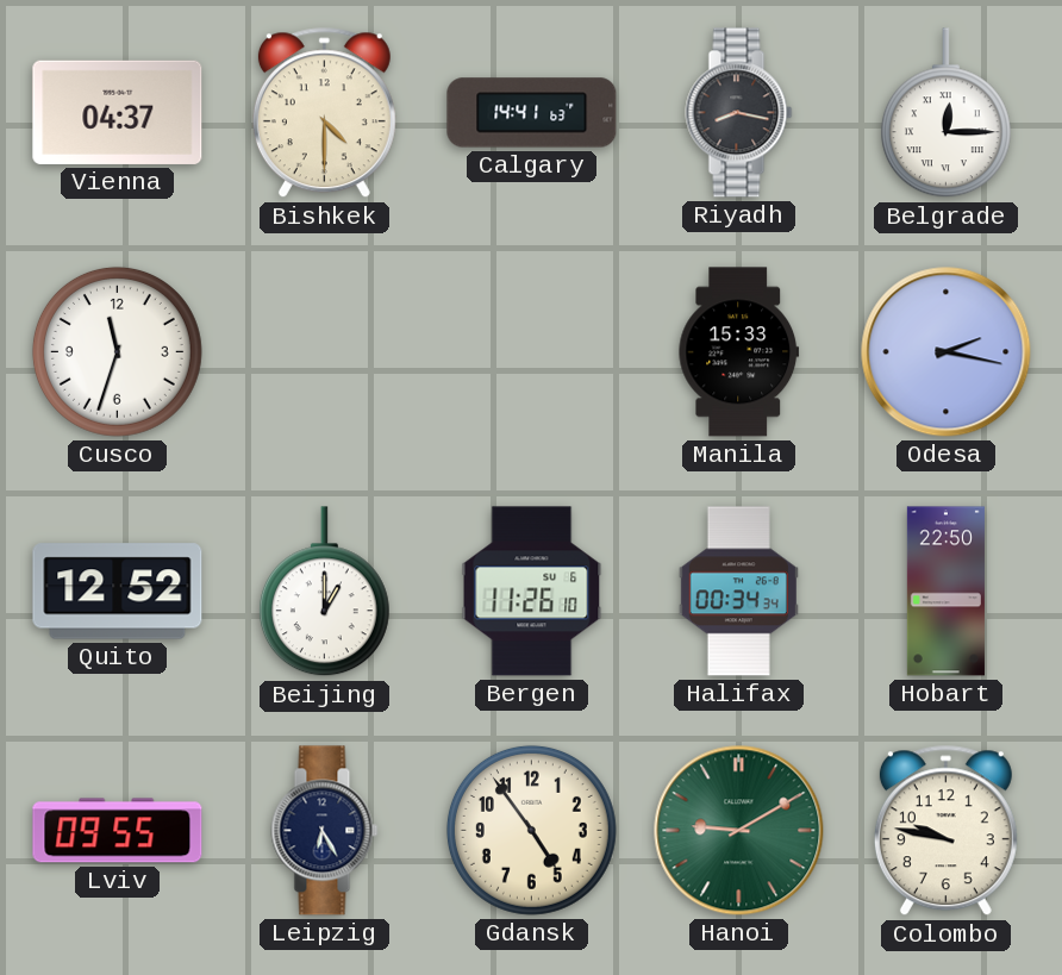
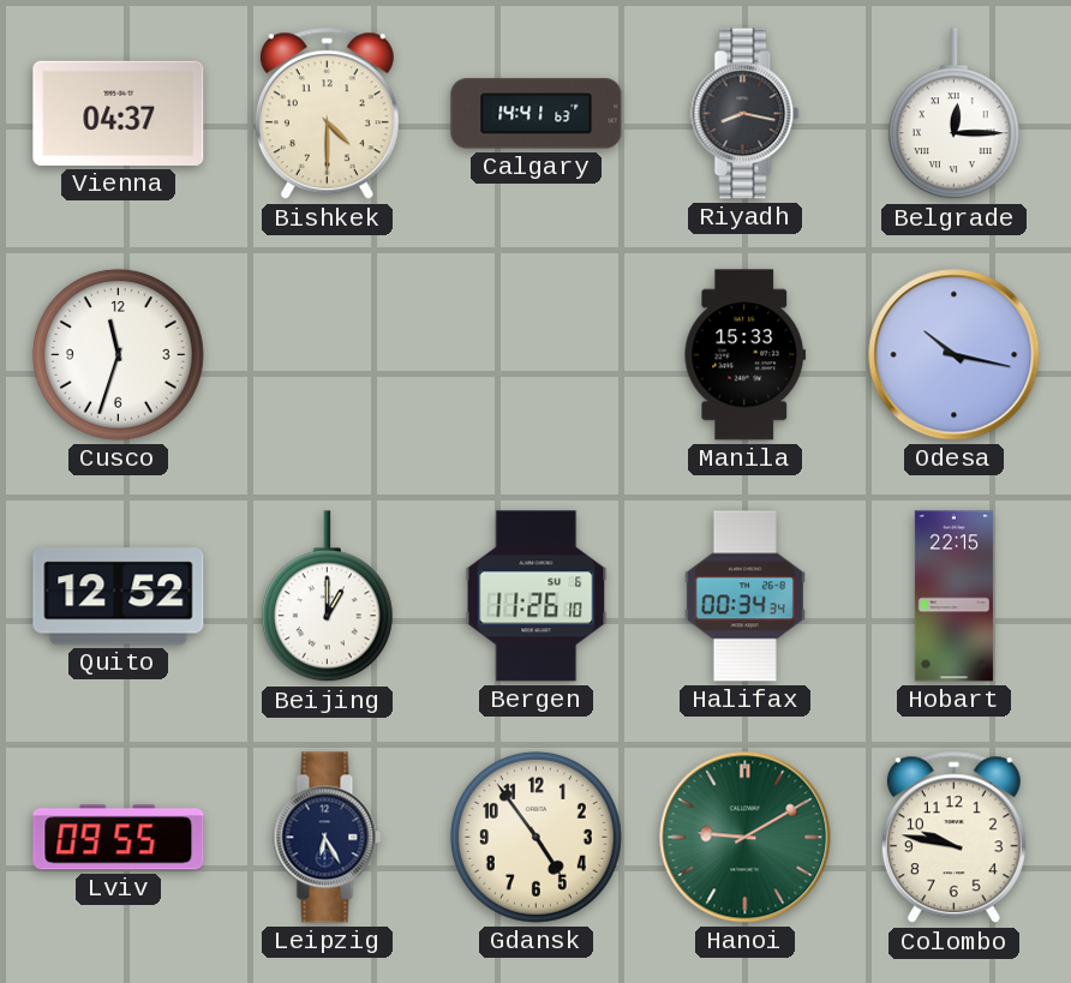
Odesa: 2:17 -> 10:17
Hobart: 22:50 -> 22:15
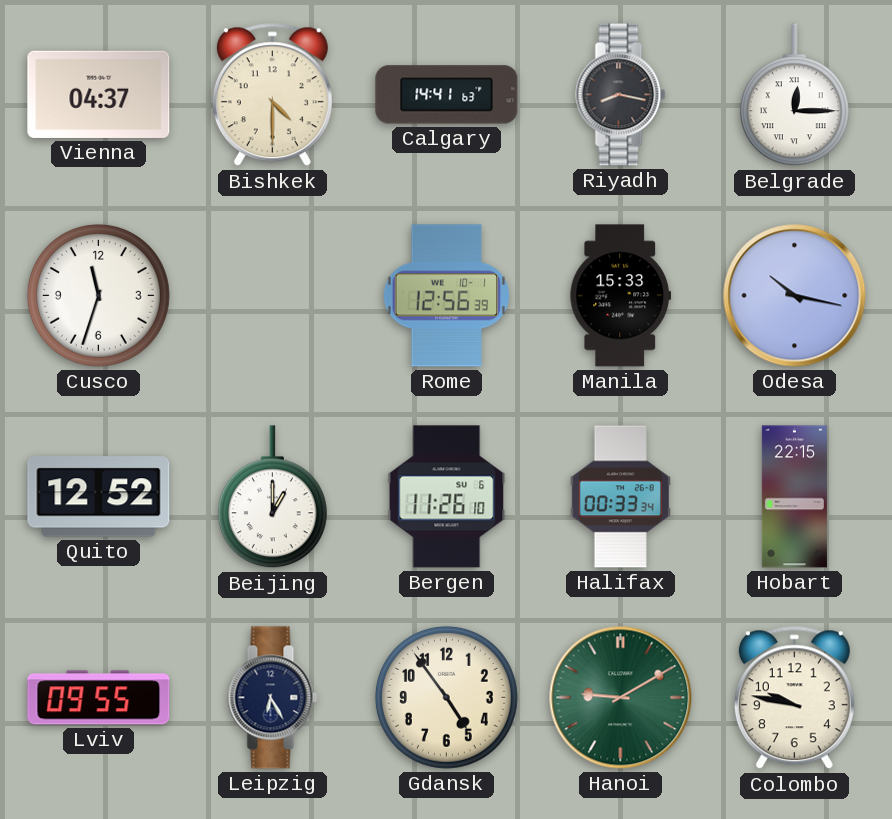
Rome: none -> 12:56
Halifax: 00:34 -> 00:33
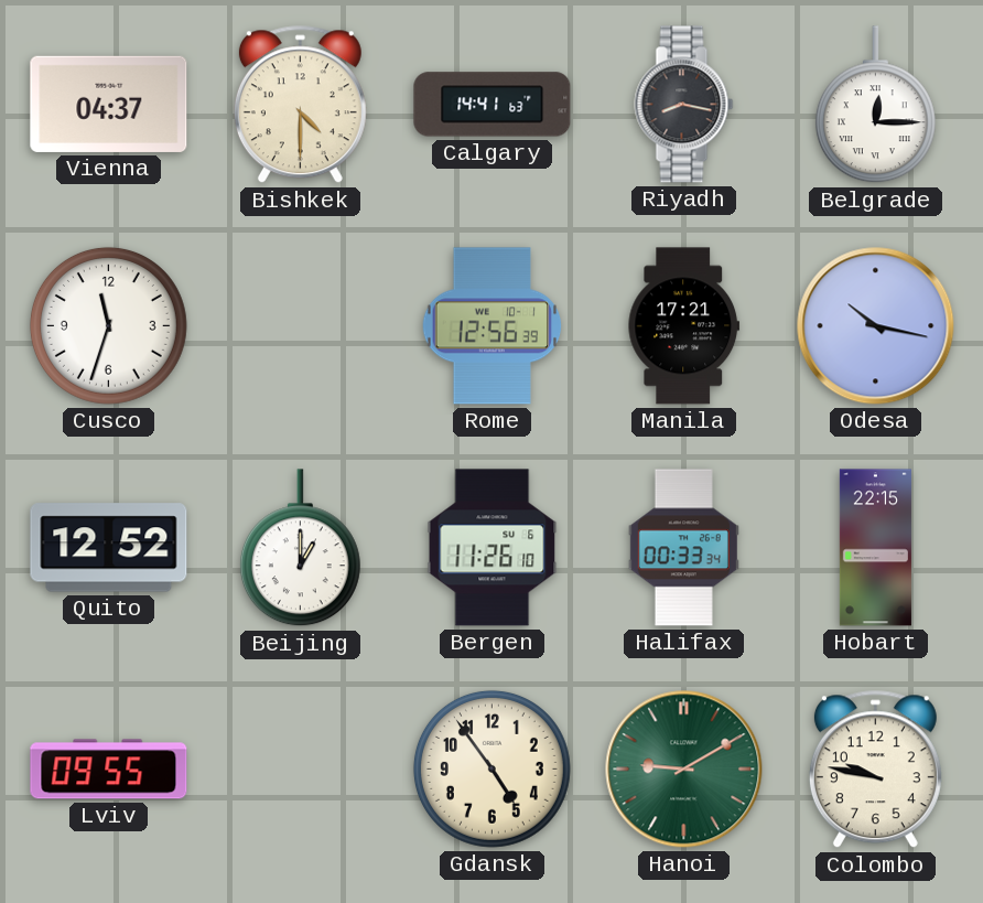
Manila: 15:33 -> 17:21
Leipzig: 6:25 -> none
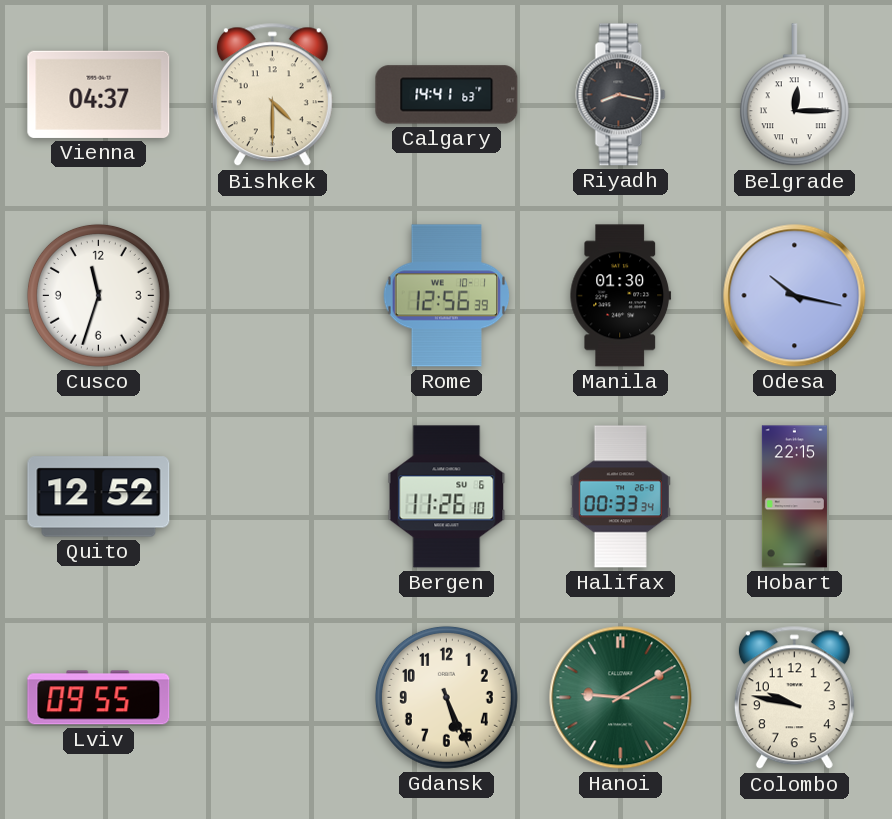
Manila: 17:21 -> 01:30
Beijing: 1:00 -> none
Gdansk: 4:54 -> 5:26
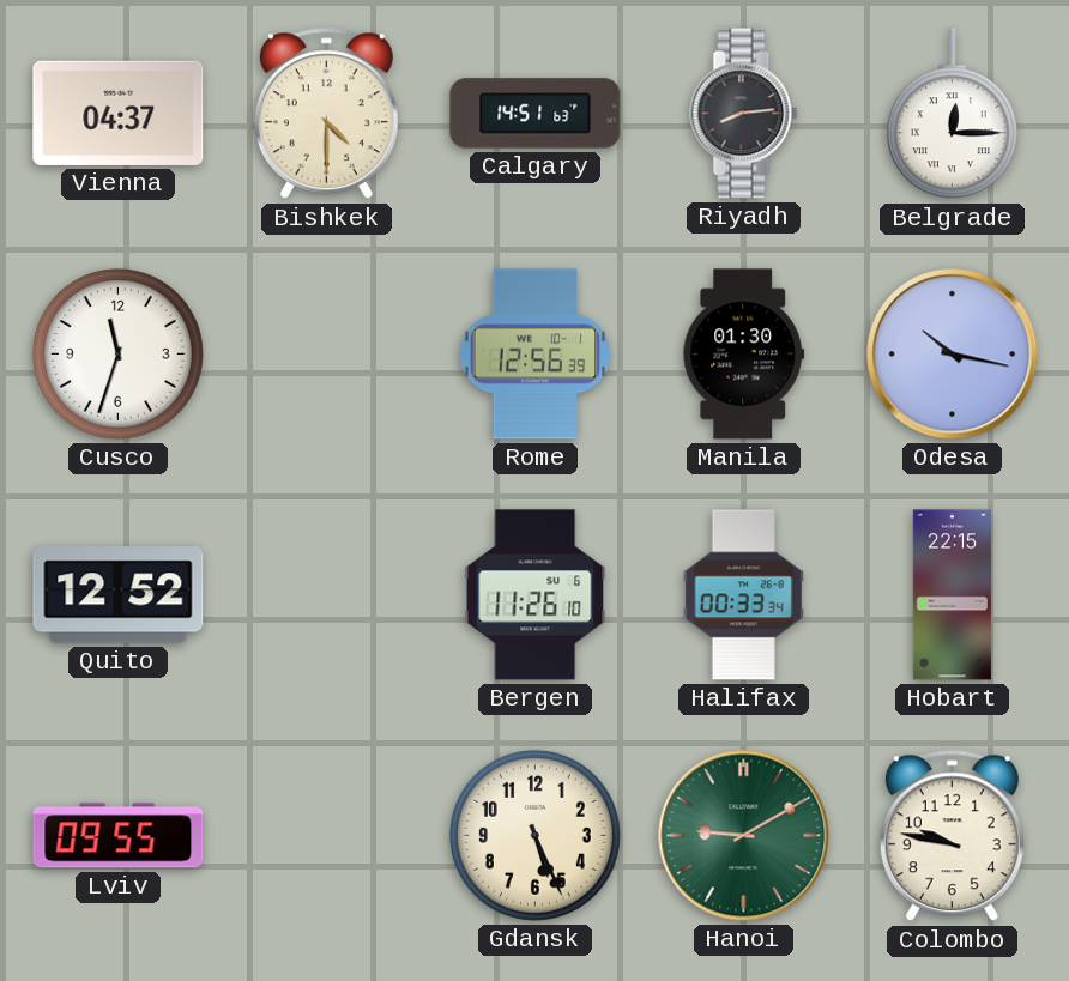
Calgary: 14:41 -> 14:51
Riyadh: 8:17 -> 8:14
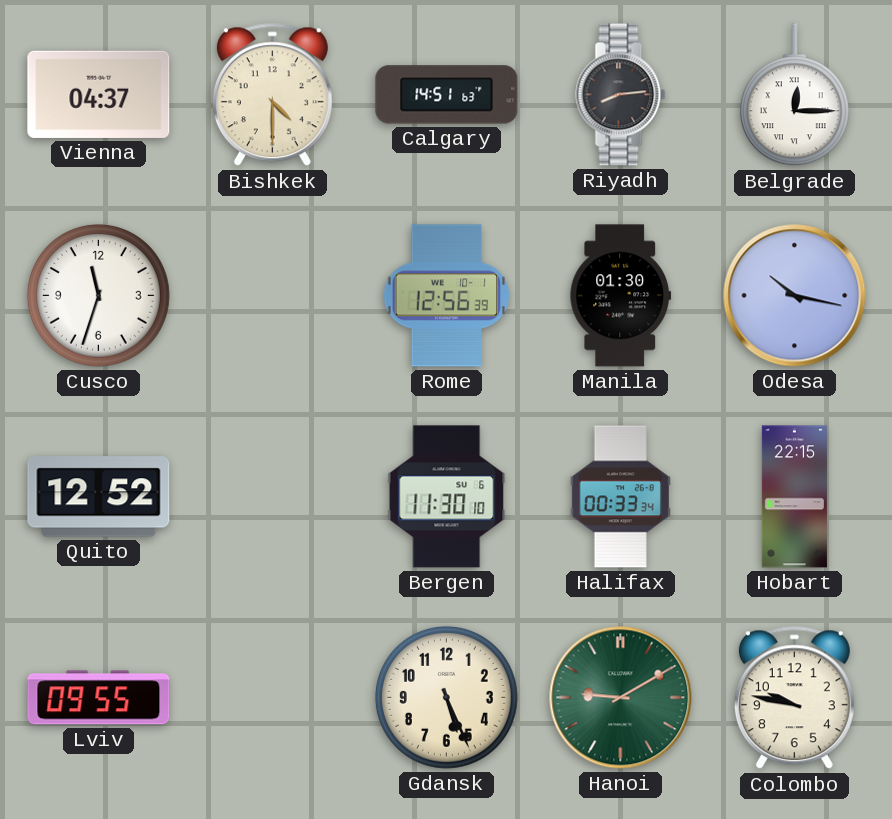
Bergen: 11:26 -> 11:30
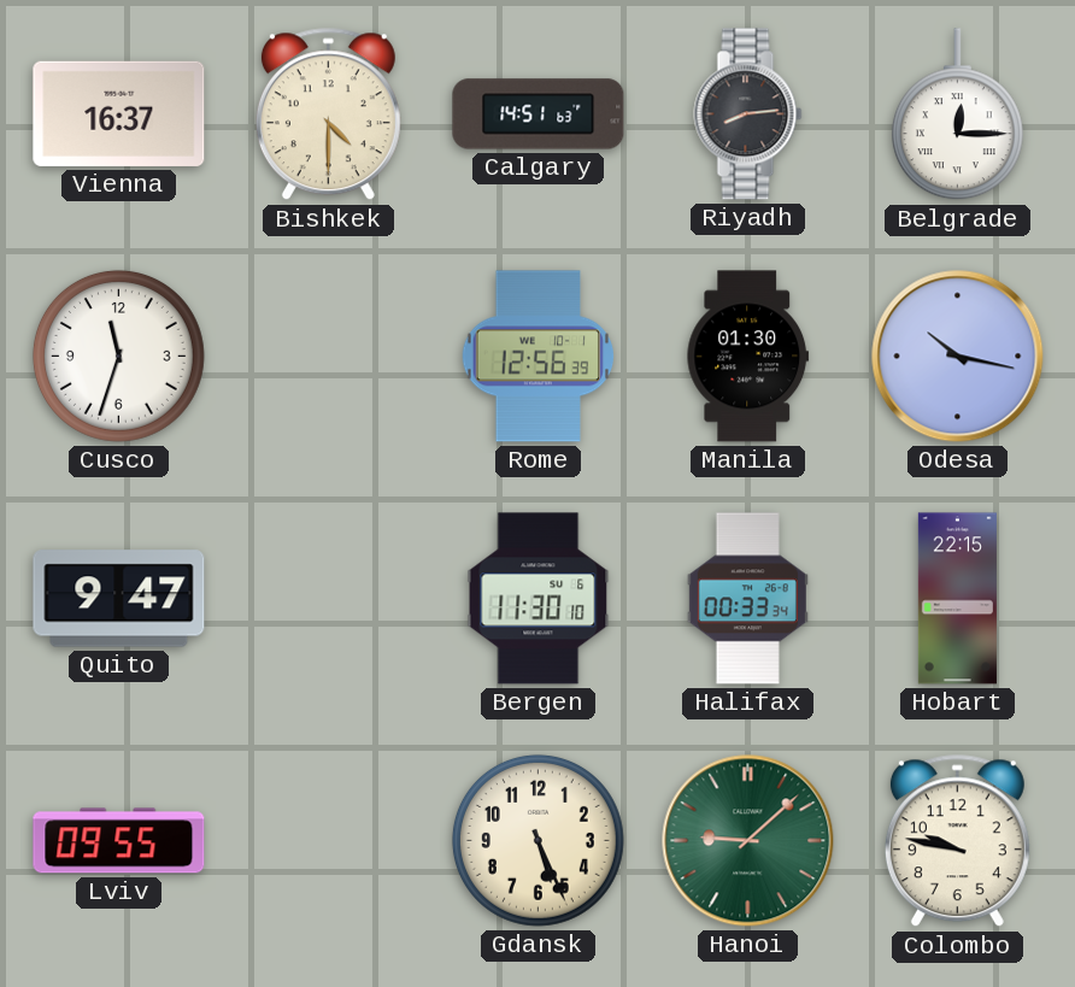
Vienna: 04:37 -> 16:37
Quito: 12:52 -> 9:47
Hanoi: 9:10 -> 9:08
